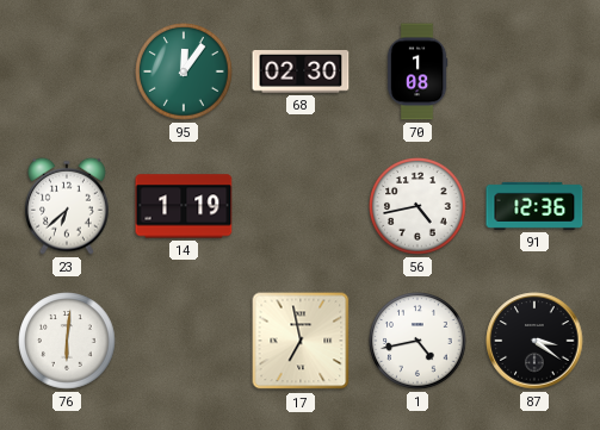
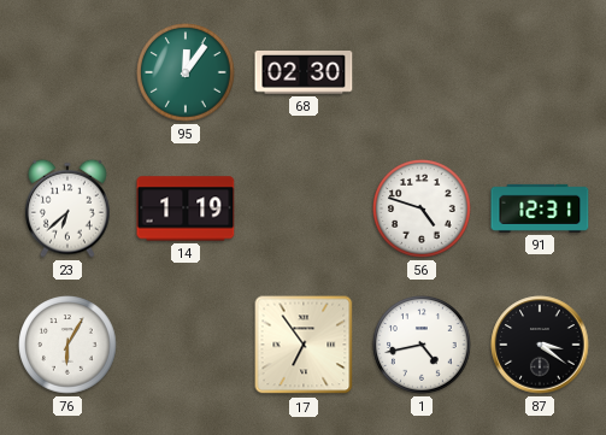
70: 1:08 -> none
56: 4:43 -> 4:48
91: 12:36 -> 12:31
76: 6:01 -> 6:05
17: 6:58 -> 6:54
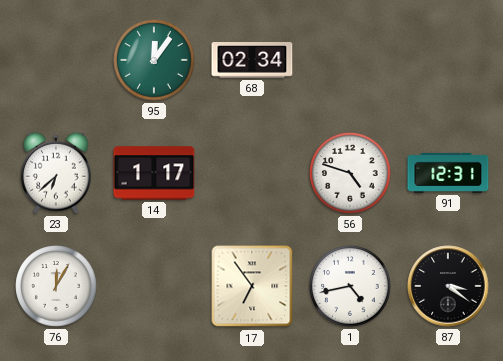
68: 02:30 -> 02:34
14: 1:19 -> 1:17
76: 6:05 -> 12:05
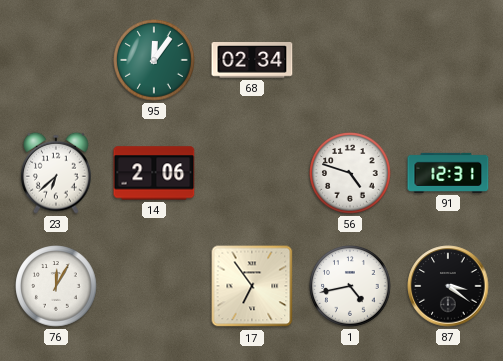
14: 1:17 -> 2:06
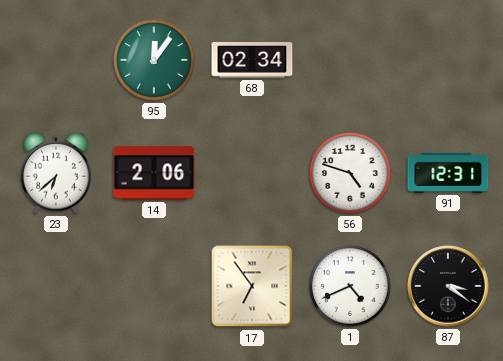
76: 12:05 -> none
1: 4:43 -> 4:41
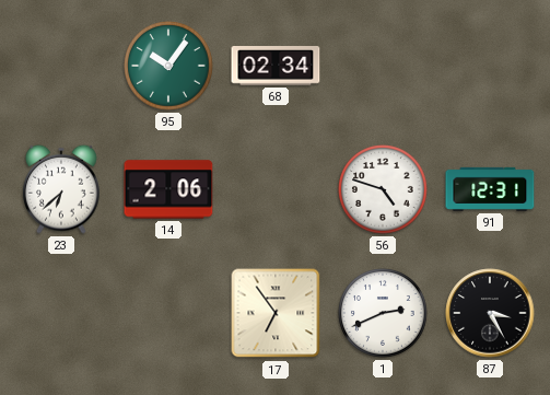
95: 12:06 -> 10:06
1: 4:41 -> 2:41
87: 3:21 -> 3:25
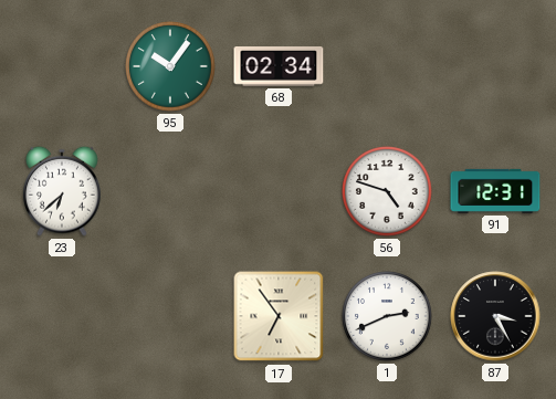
14: 2:06 -> none
